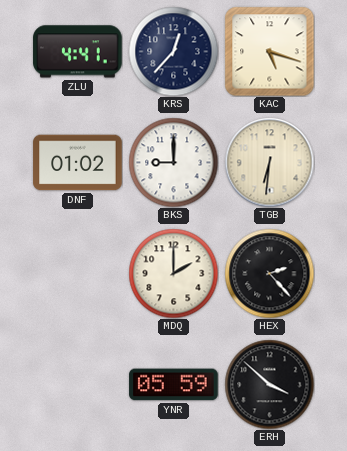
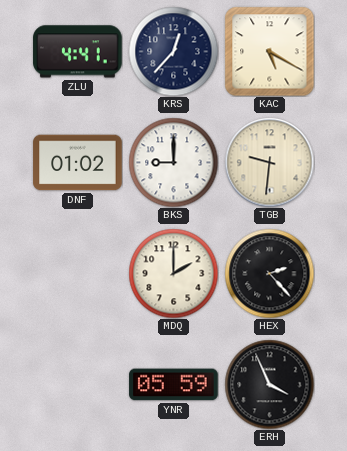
KAC: 5:18 -> 5:20
TGB: 6:31 -> 9:31
ERH: 3:52 -> 3:56
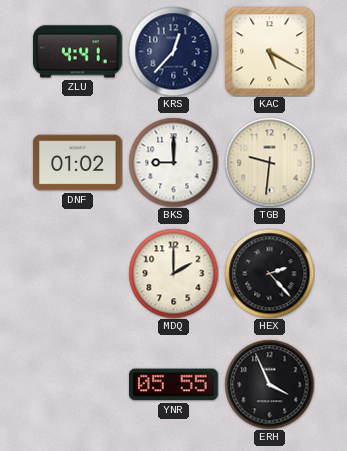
YNR: 05:59 -> 05:55
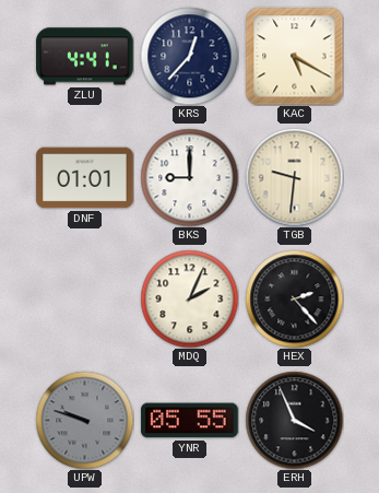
DNF: 01:02 -> 01:01
MDQ: 2:00 -> 2:04
UPW: none -> 9:48
